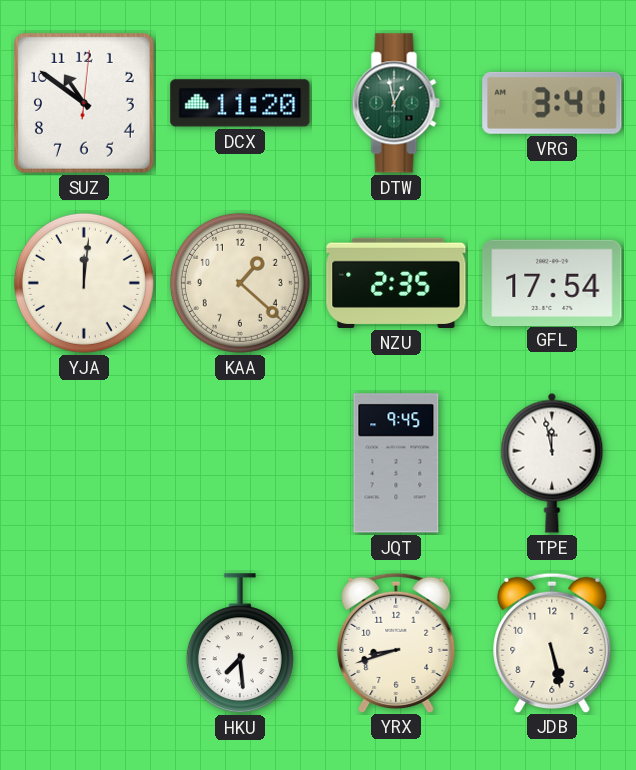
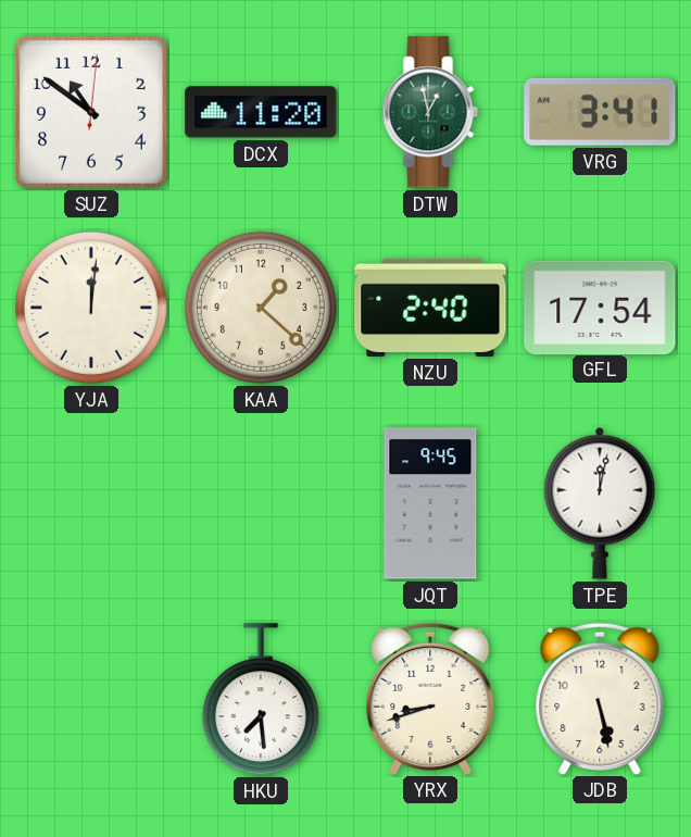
NZU: 2:35 -> 2:40
TPE: 11:58 -> 12:02
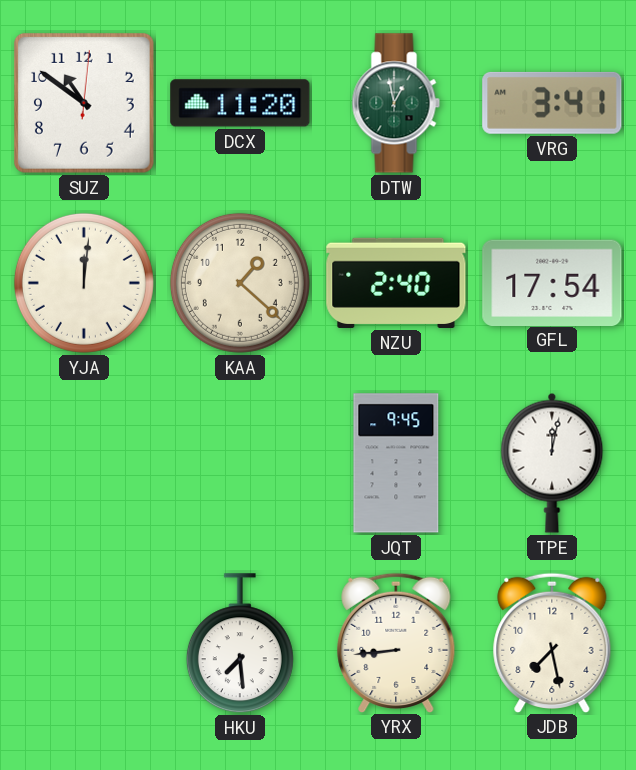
YRX: 8:42 -> 8:44
JDB: 5:28 -> 7:28
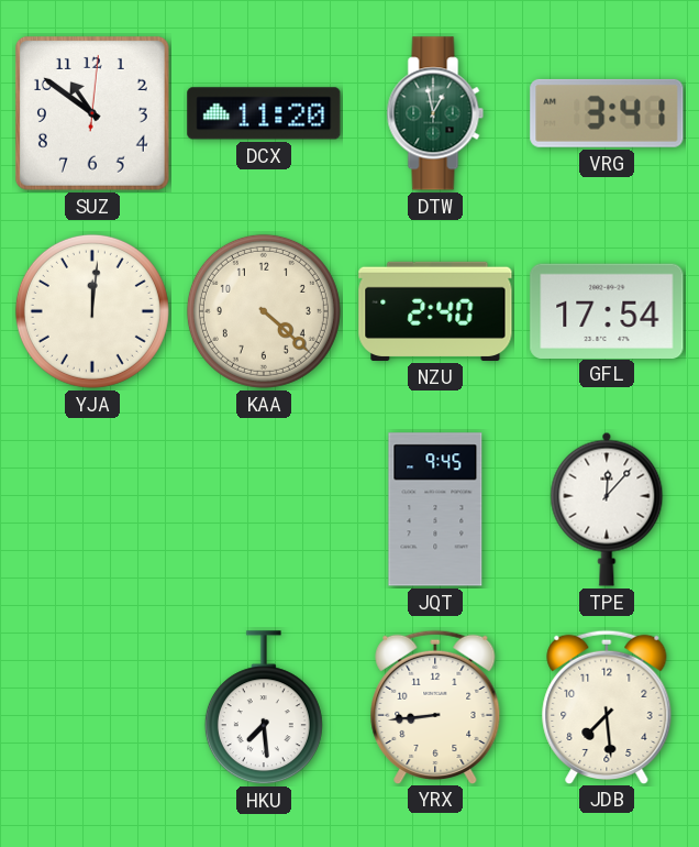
KAA: 1:22 -> 4:22
TPE: 12:02 -> 12:07
JDB: 7:28 -> 7:29
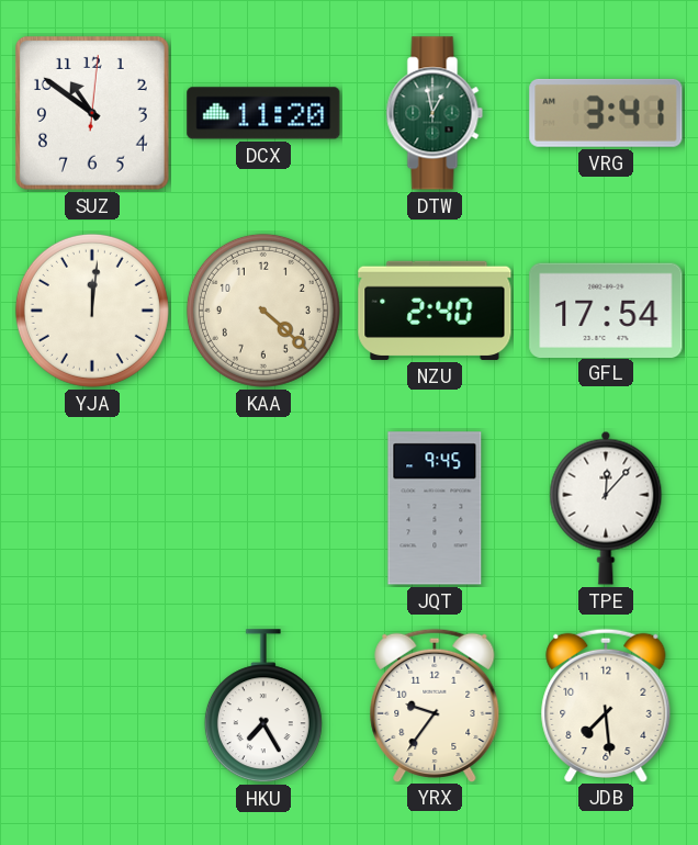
HKU: 7:29 -> 7:25
YRX: 8:44 -> 9:36
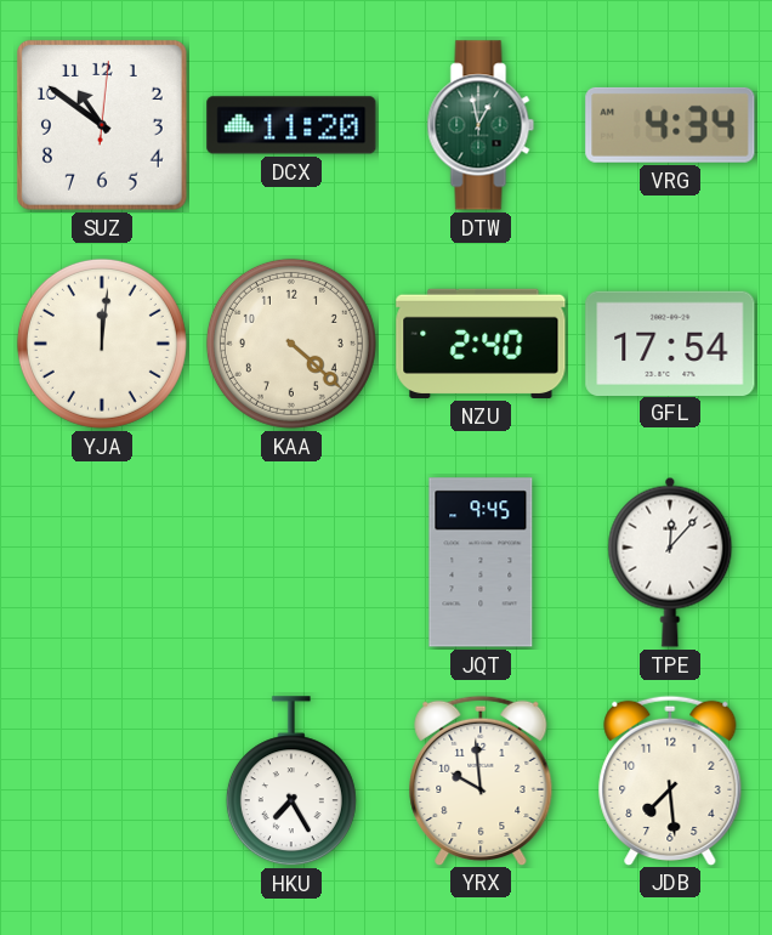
VRG: 3:41 -> 4:34
YRX: 9:36 -> 9:59
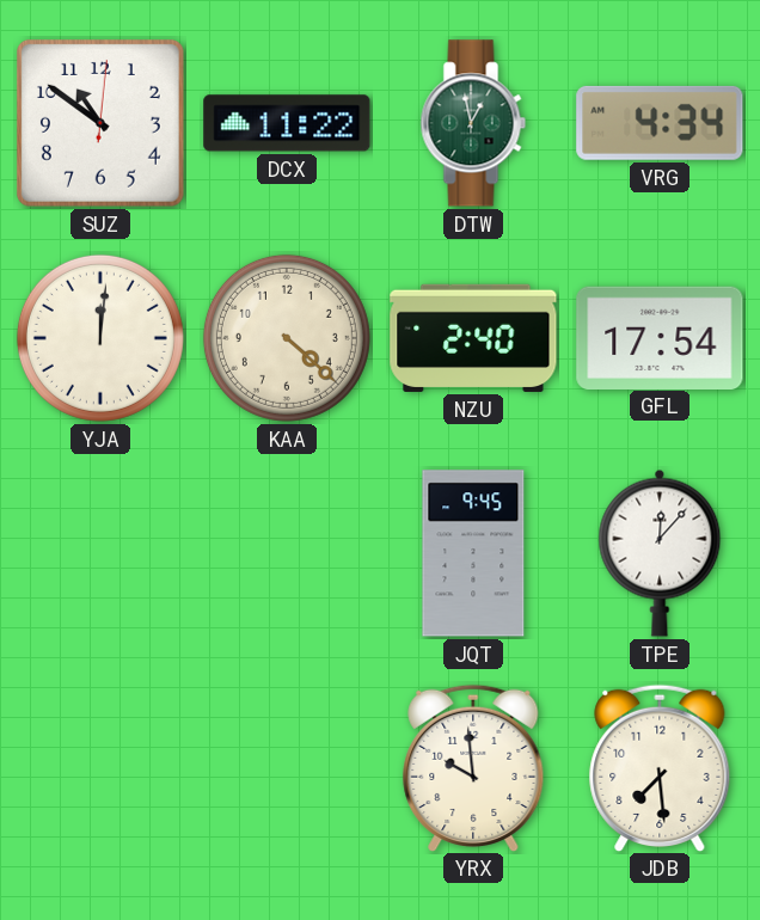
DCX: 11:20 -> 11:22
HKU: 7:25 -> none
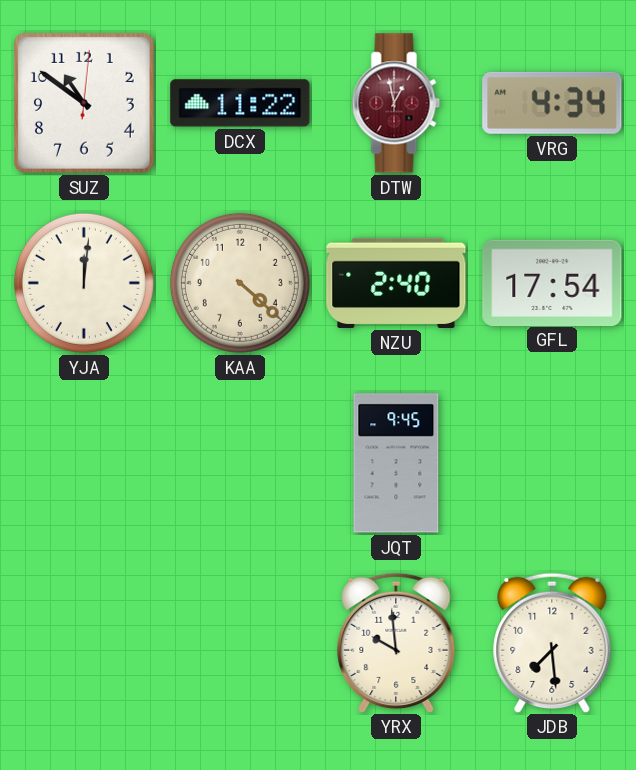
DTW dial: green -> burgundy
TPE: 12:07 -> none
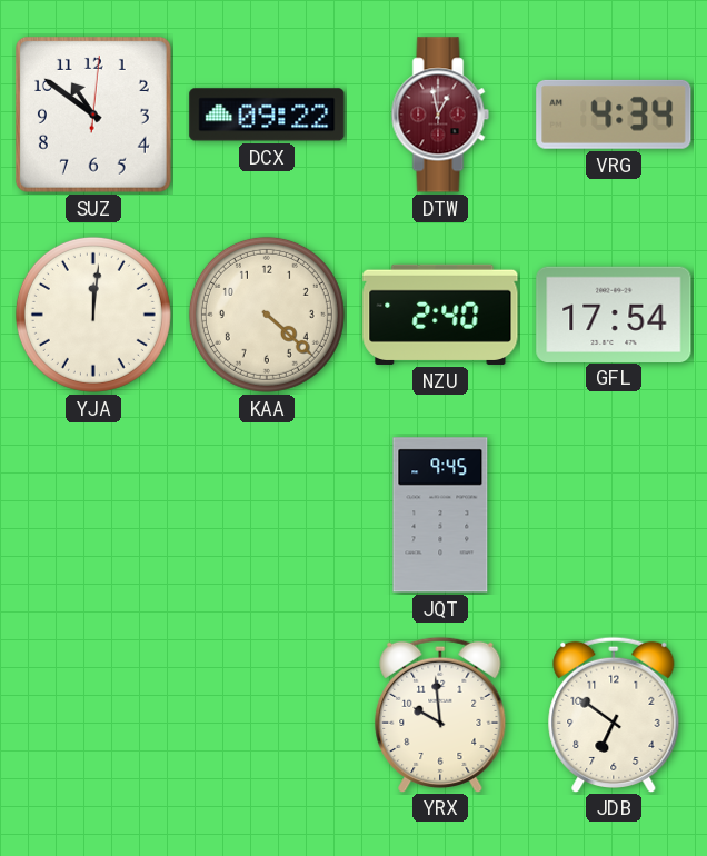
DCX: 11:22 -> 09:22
JDB: 7:29 -> 6:51
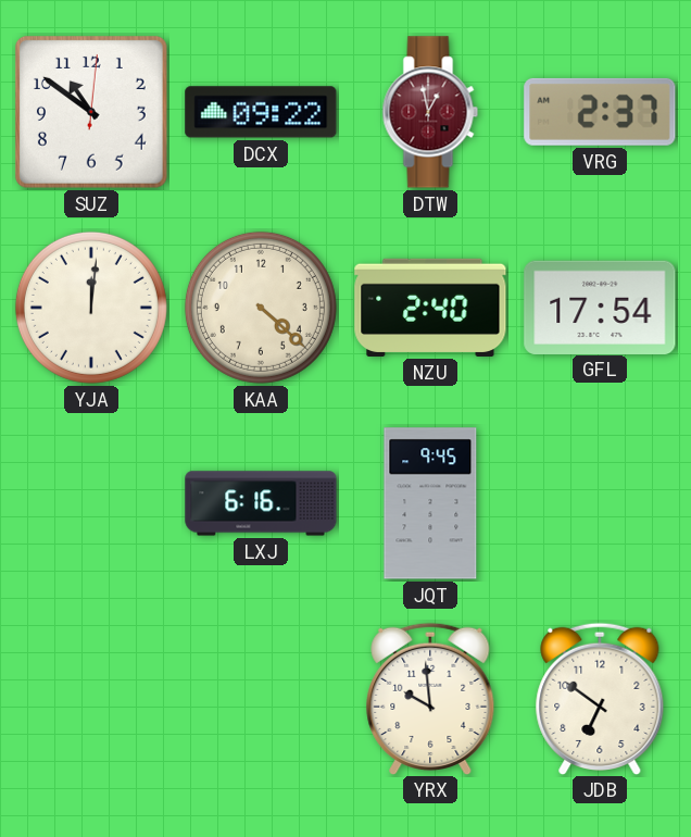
VRG: 4:34 -> 2:37
LXJ: none -> 6:16
